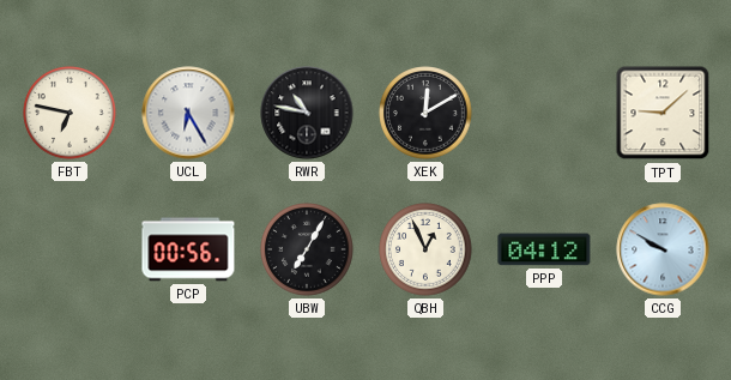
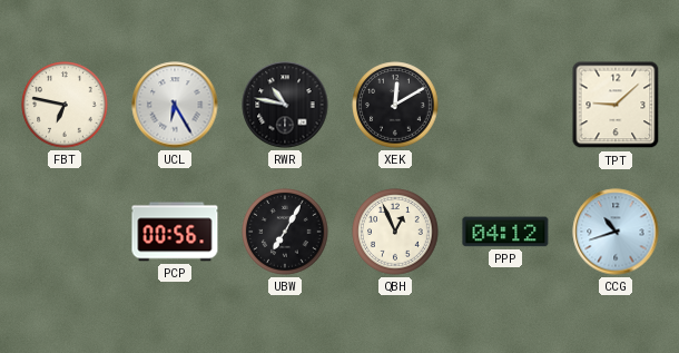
CCG: 9:50 -> 10:42
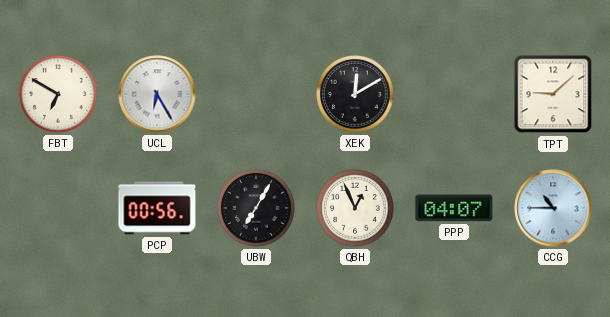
FBT: 6:47 -> 6:50
RWR: 10:47 -> none
PPP: 04:12 -> 04:07
CCG: 10:42 -> 10:45
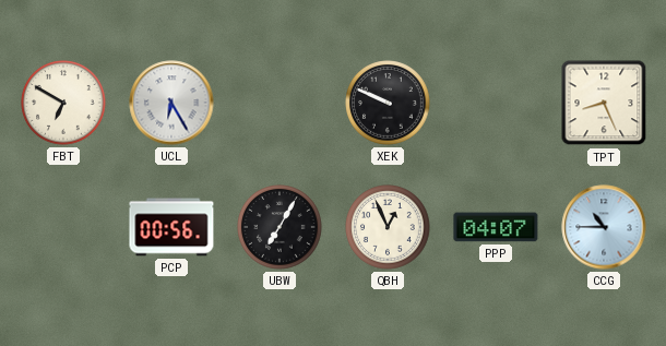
XEK: 12:10 -> 9:49
TPT: 9:08 -> 8:26
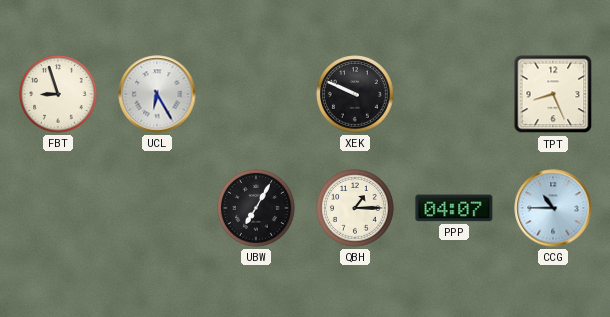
FBT: 6:50 -> 8:57
PCP: 00:56 -> none
QBH: 12:56 -> 1:15
